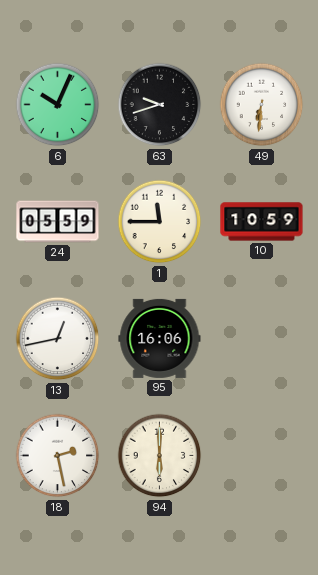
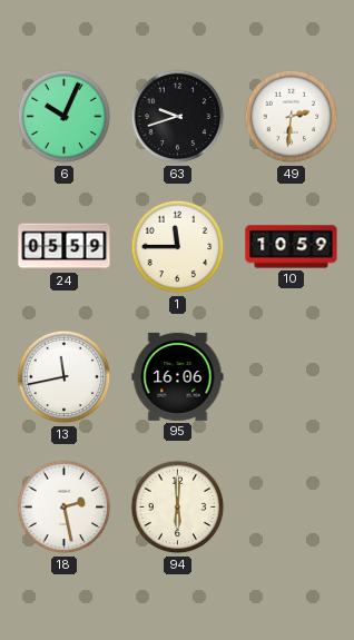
49: 6:31 -> 2:31
13: 12:43 -> 11:43
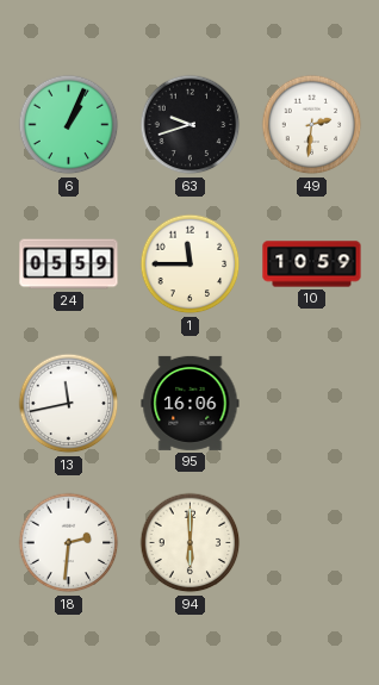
6: 10:04 -> 1:04
18: 2:28 -> 2:31
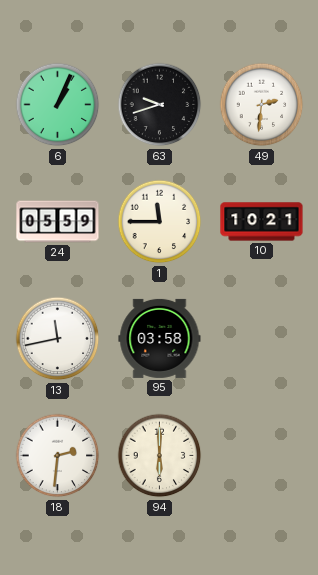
10: 10:59 -> 10:21
95: 16:06 -> 03:58
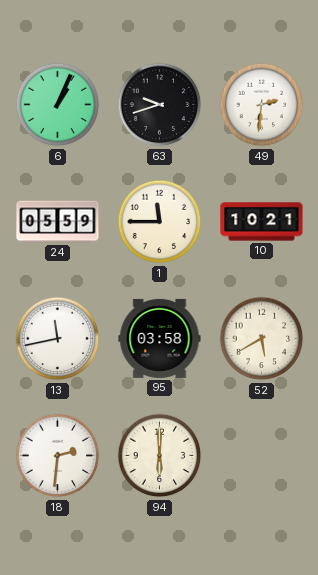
52: none -> 5:40
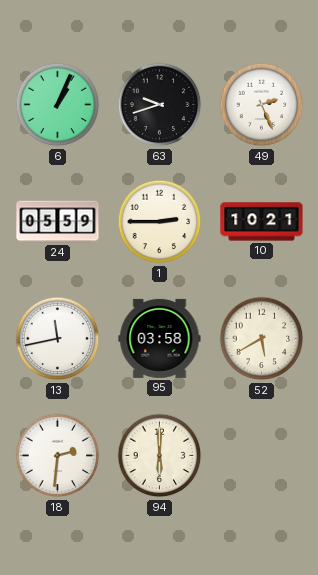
49: 2:31 -> 2:26
1: 11:45 -> 2:45
